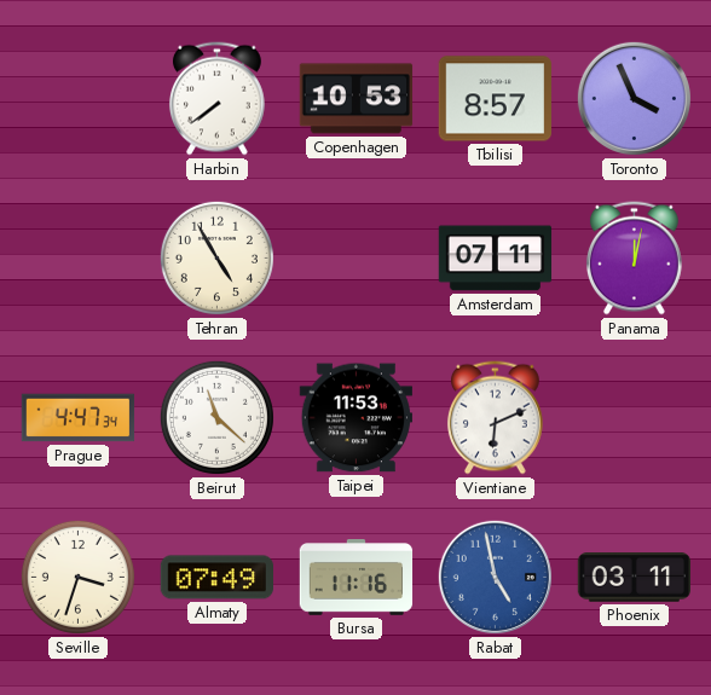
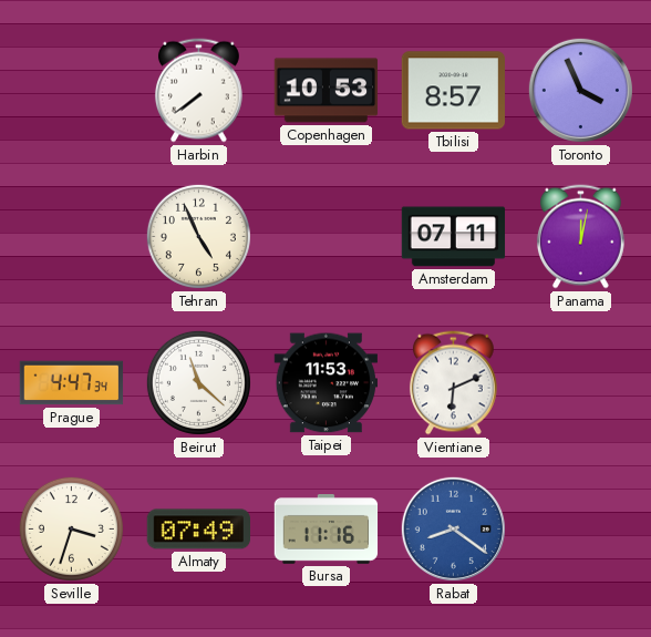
Tehran: 4:55 -> 4:56
Rabat: 4:58 -> 8:21
Phoenix: 03:11 -> none
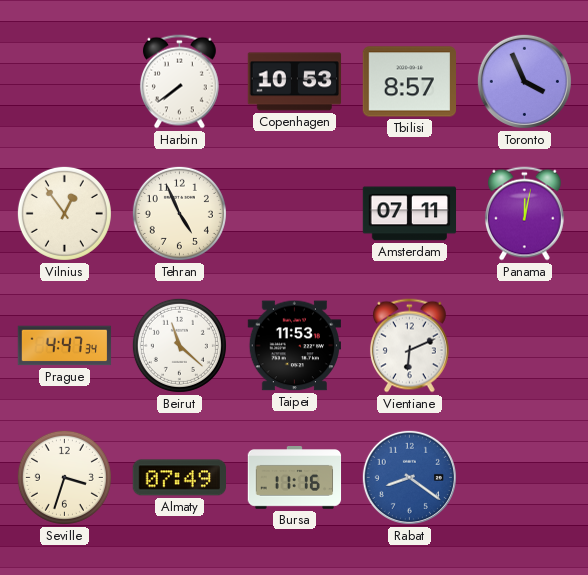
Vilnius: none -> 12:54
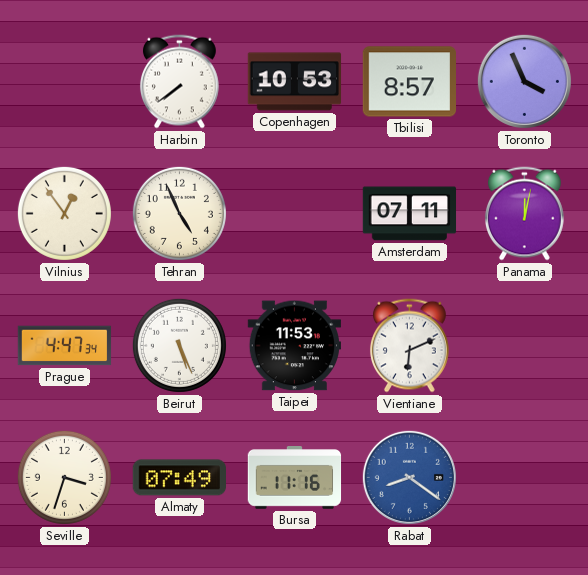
Beirut: 11:22 -> 5:26
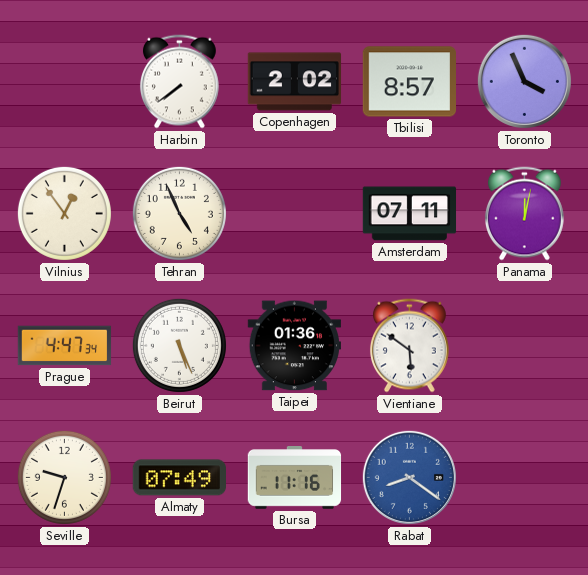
Copenhagen: 10:53 -> 2:02
Taipei: 11:53 -> 01:36
Vientiane: 6:11 -> 5:51
Seville: 3:33 -> 9:33
